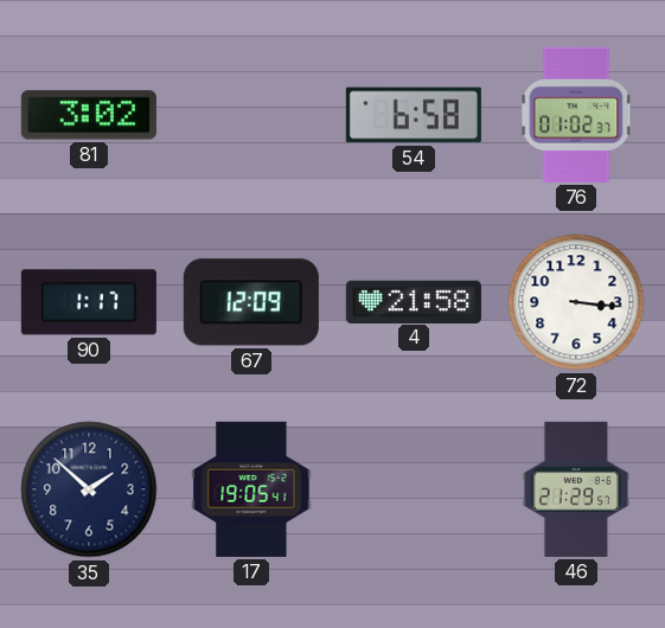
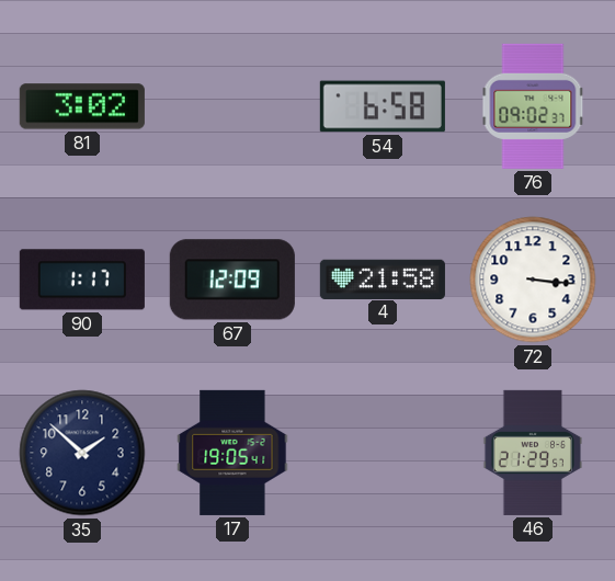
76: 01:02 -> 09:02
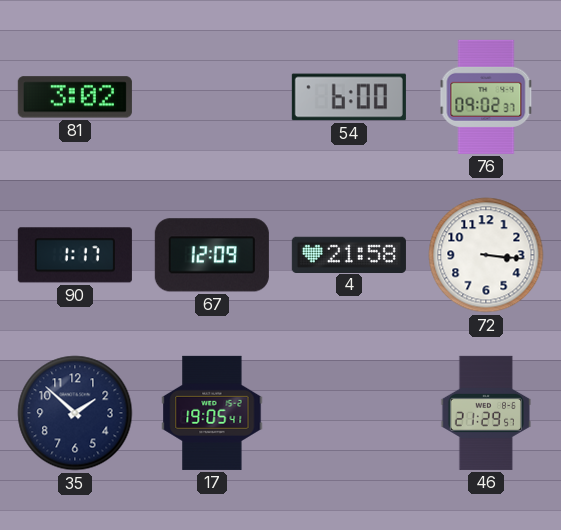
54: 6:58 -> 6:00
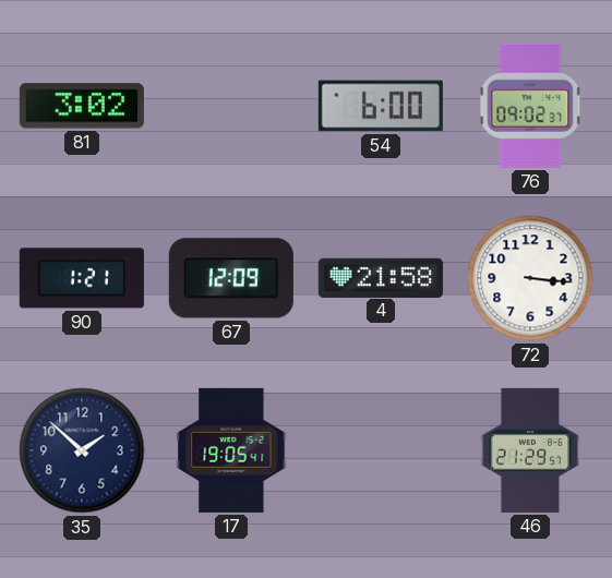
90: 1:17 -> 1:21
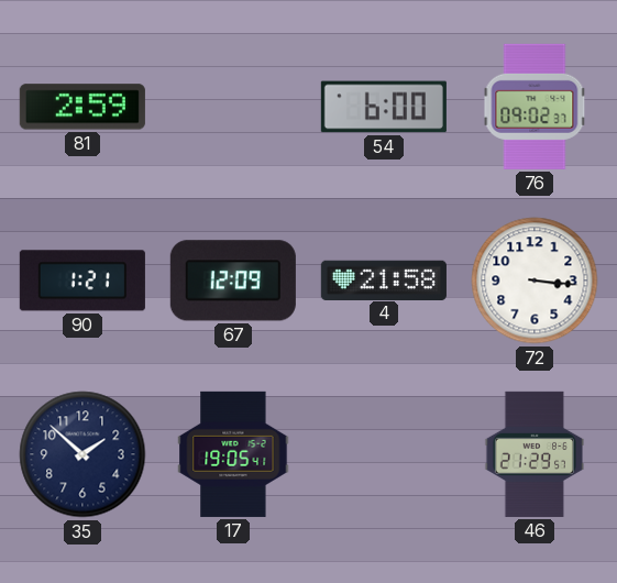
81: 3:02 -> 2:59
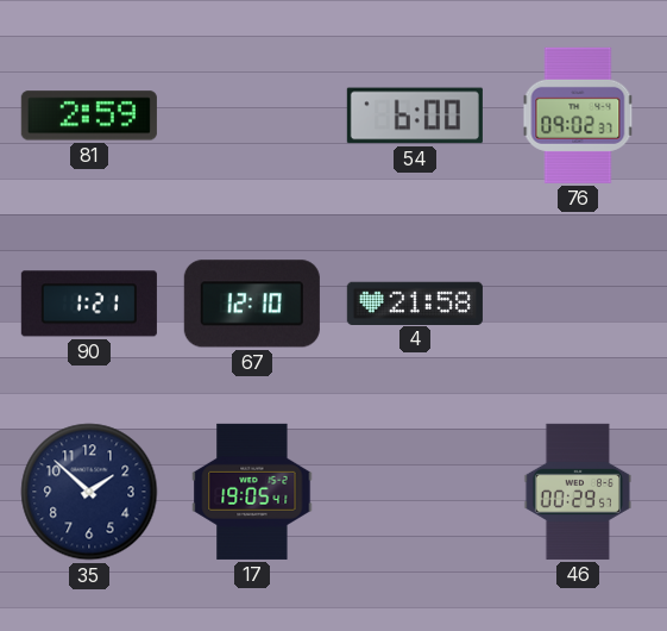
67: 12:09 -> 12:10
72: 3:16 -> none
46: 21:29 -> 00:29
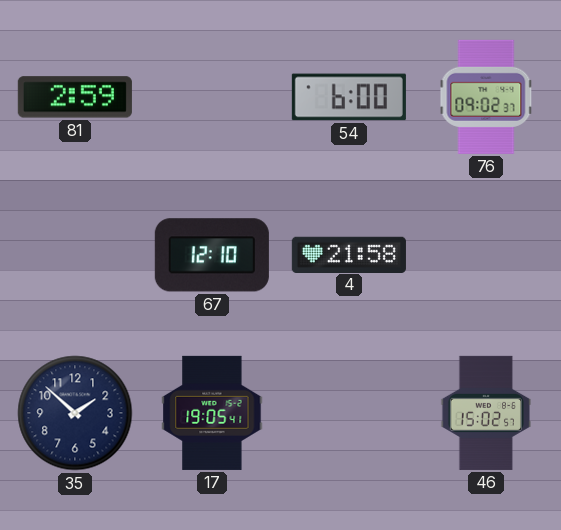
90: 1:21 -> none
46: 00:29 -> 15:02
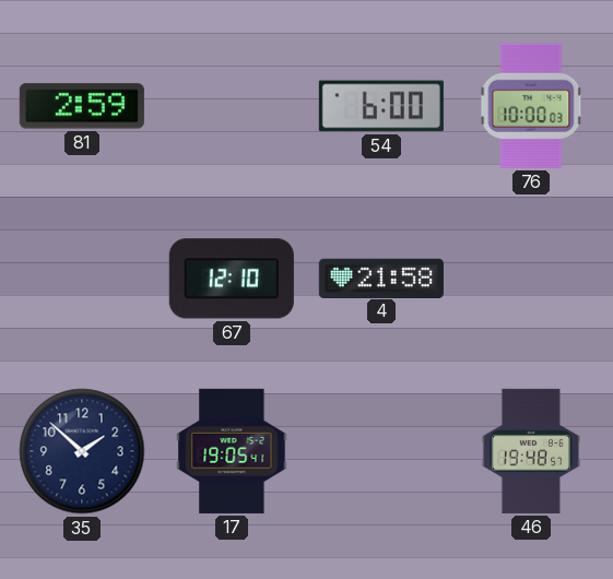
76: 09:02 -> 10:00
46: 15:02 -> 19:48
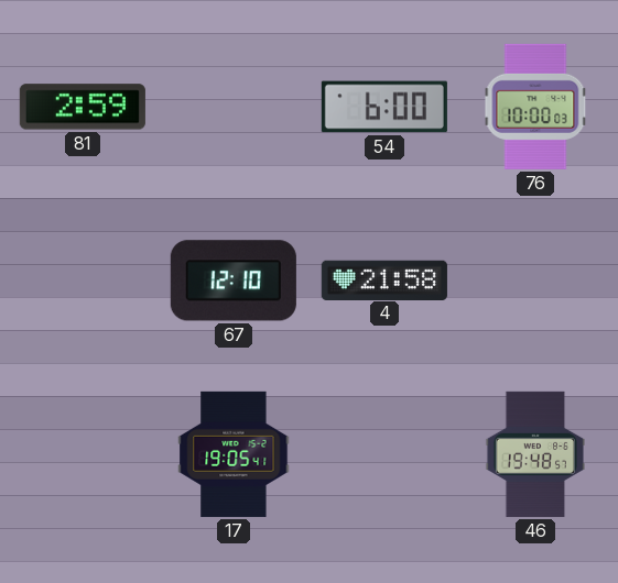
35: 1:52 -> none
